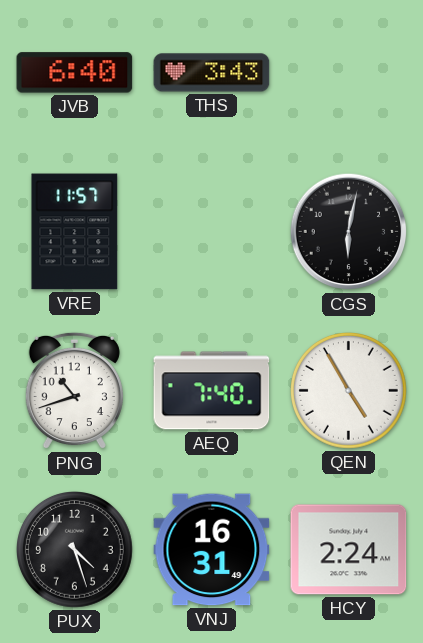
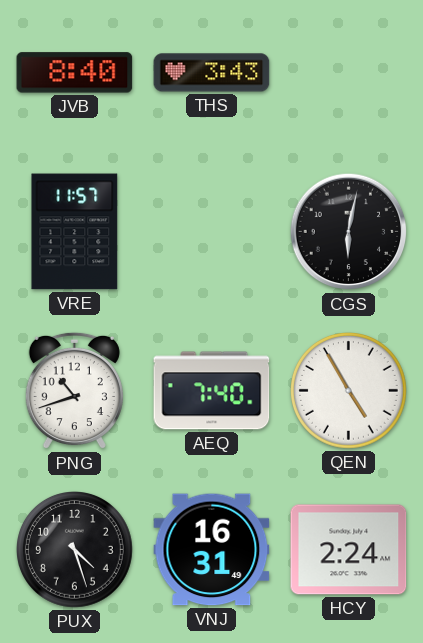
JVB: 6:40 -> 8:40
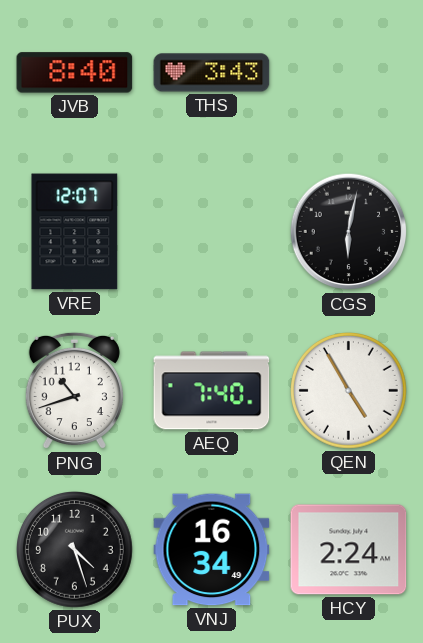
VRE: 11:57 -> 12:07
VNJ: 16:31 -> 16:34
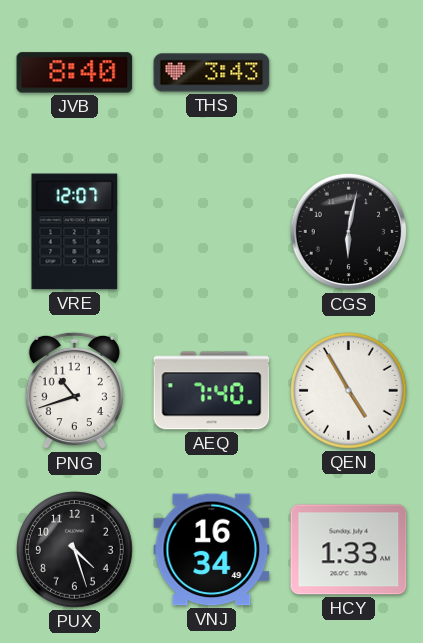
HCY: 2:24 -> 1:33
